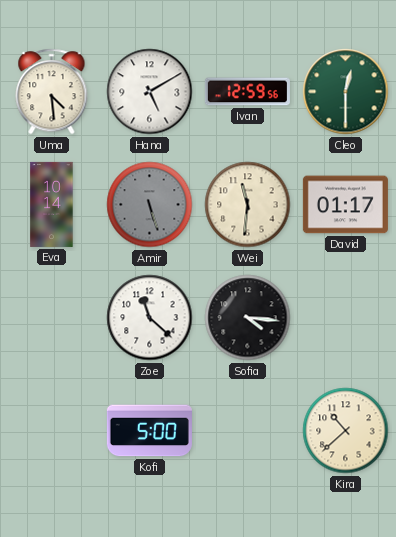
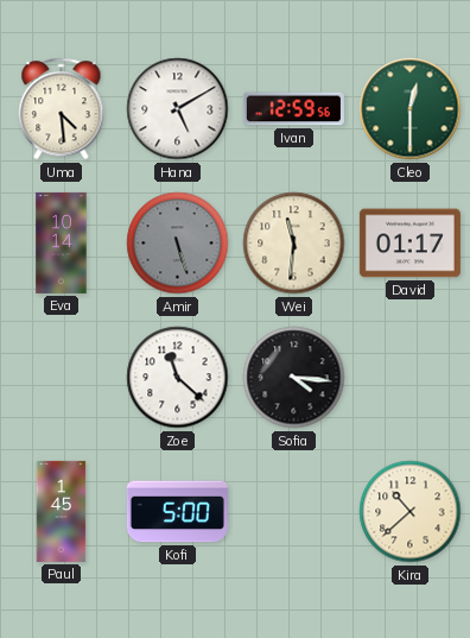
Paul: none -> 1:45
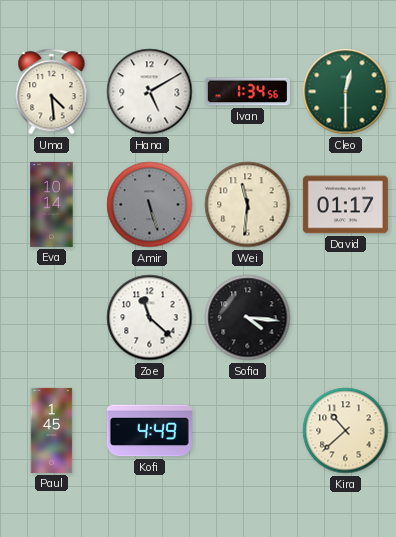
Ivan: 12:59 -> 1:34
Kofi: 5:00 -> 4:49
